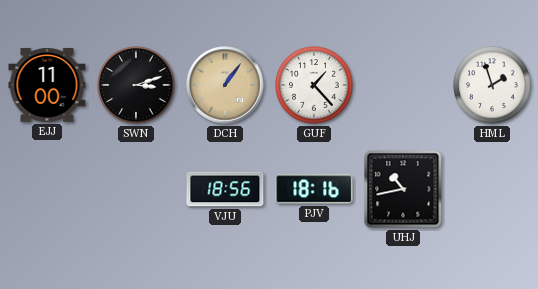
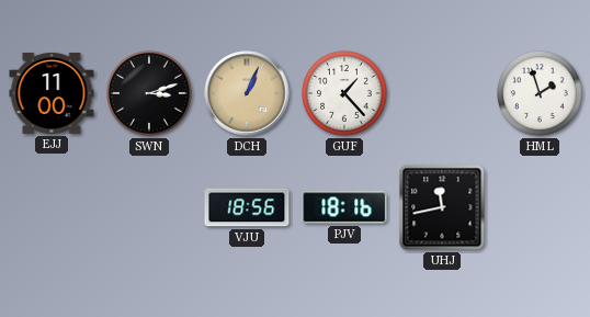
DCH: 1:06 -> 1:04
UHJ: 10:43 -> 11:43
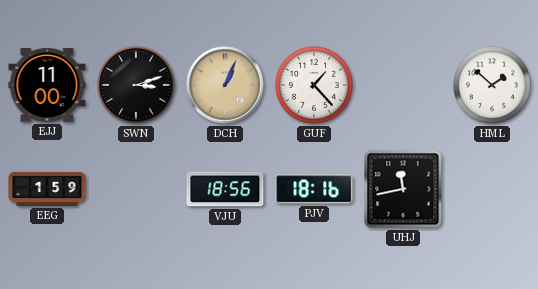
HML: 1:57 -> 1:52
EEG: none -> 1:59
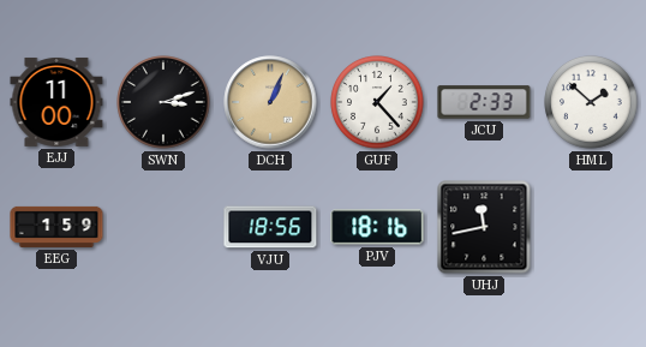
JCU: none -> 2:33
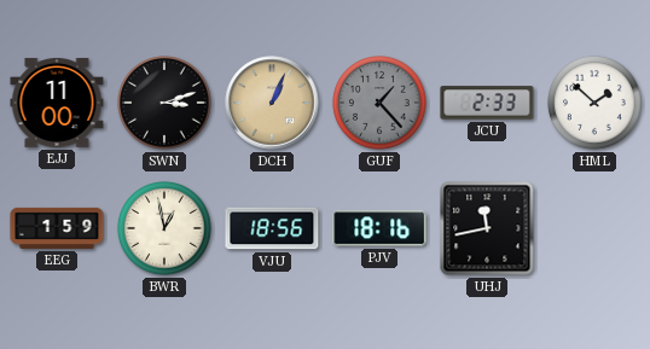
GUF dial: white -> grey
BWR: none -> 12:58
